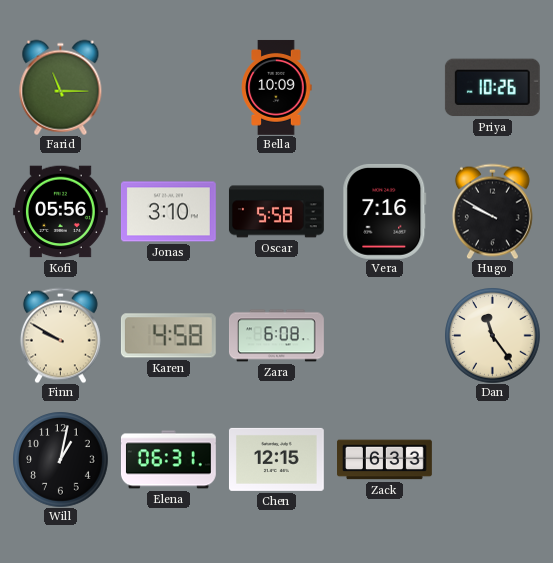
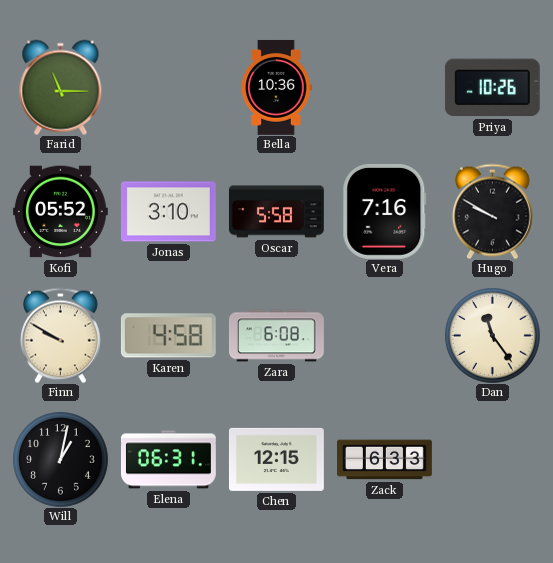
Bella: 10:09 -> 10:36
Kofi: 05:56 -> 05:52
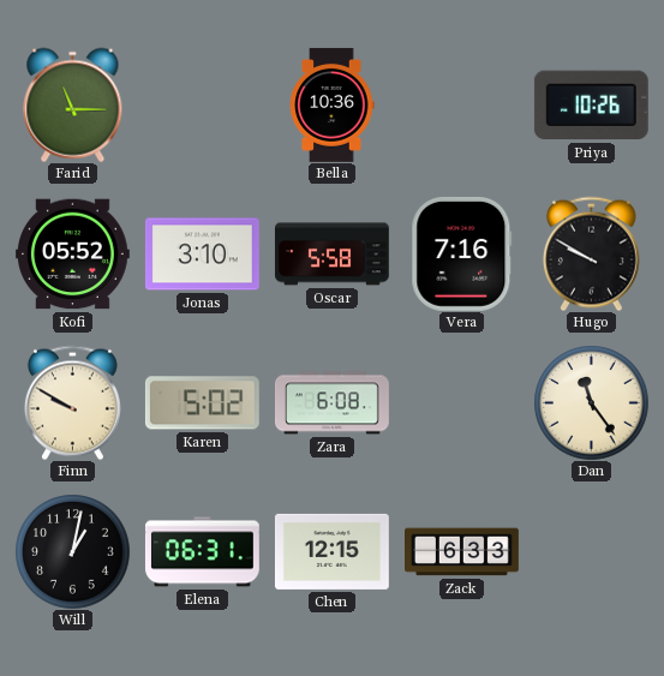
Karen: 4:58 -> 5:02
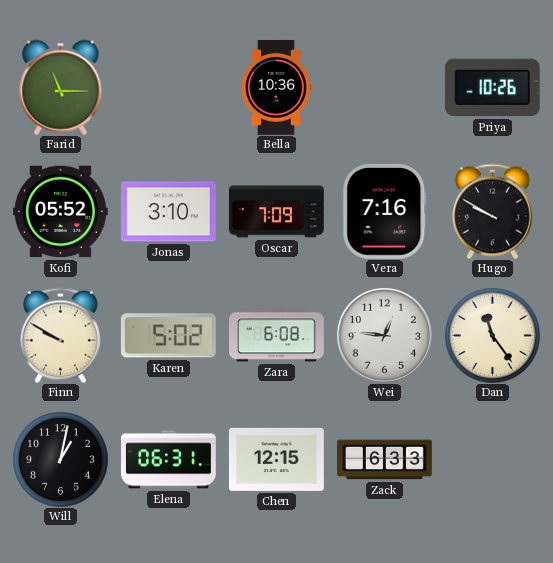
Oscar: 5:58 -> 7:09
Wei: none -> 12:46
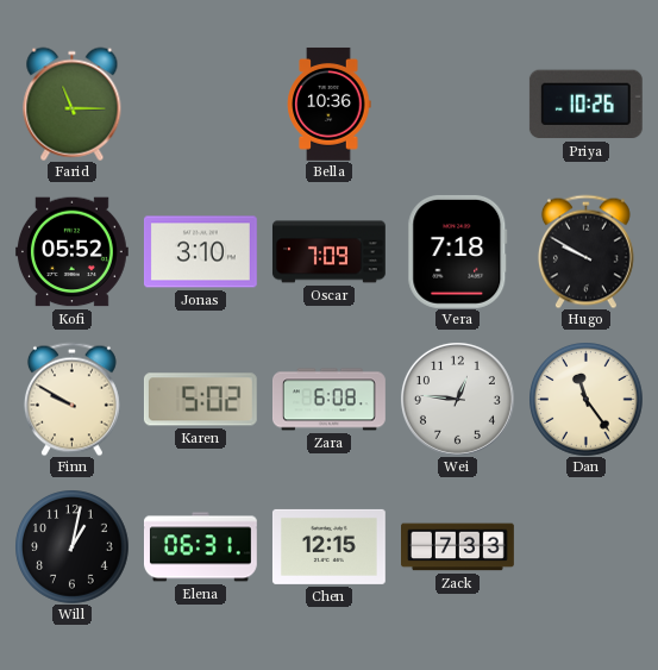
Vera: 7:16 -> 7:18
Zack: 6:33 -> 7:33
